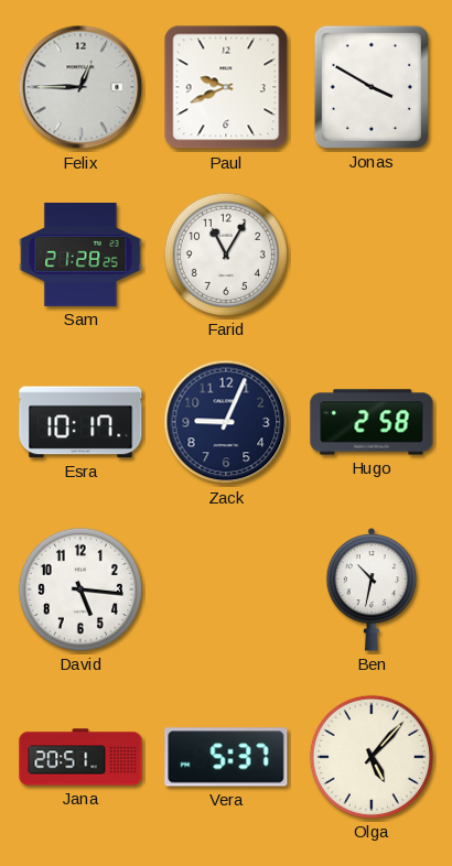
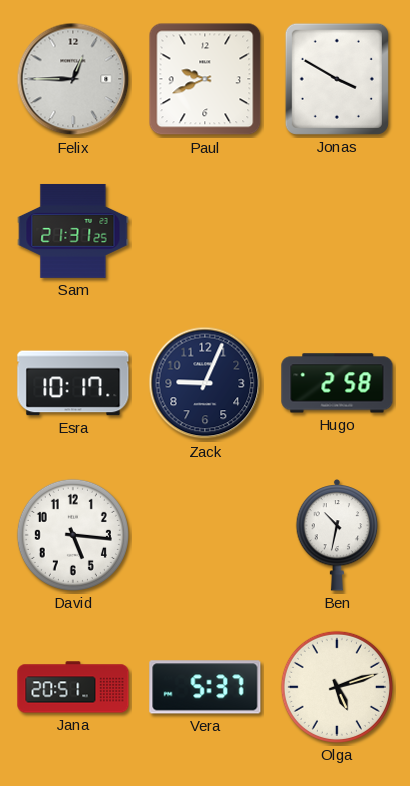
Sam: 21:28 -> 21:31
Farid: 11:05 -> none
Olga: 5:07 -> 5:12
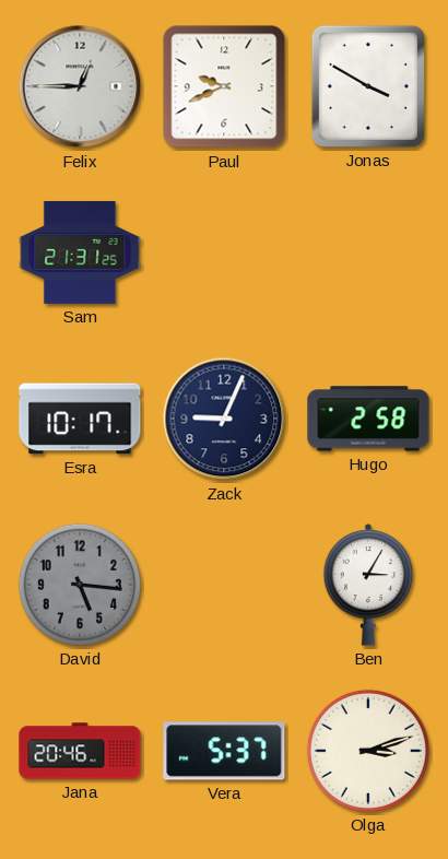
David dial: white -> grey
Ben: 10:32 -> 3:05
Jana: 20:51 -> 20:46
Olga: 5:12 -> 3:12
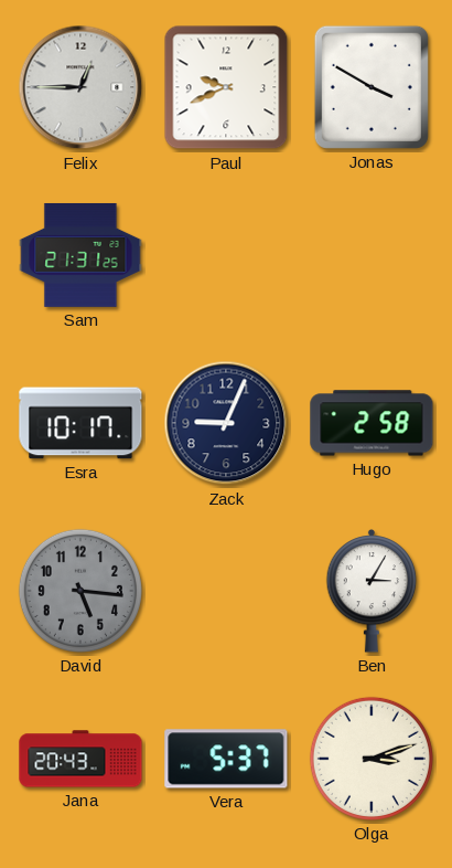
Jana: 20:46 -> 20:43
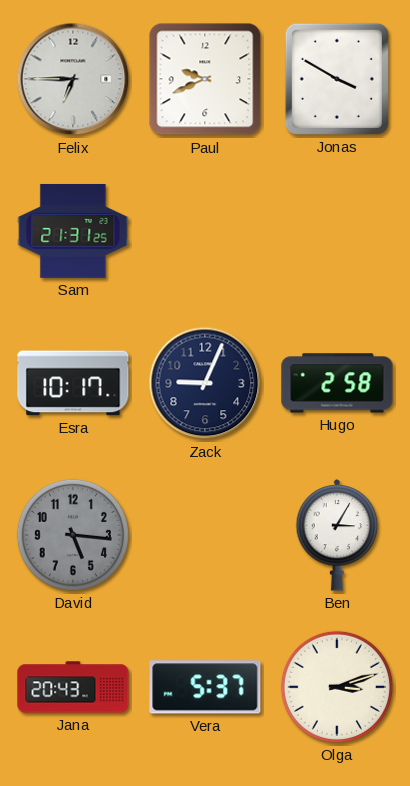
Felix: 12:45 -> 6:45
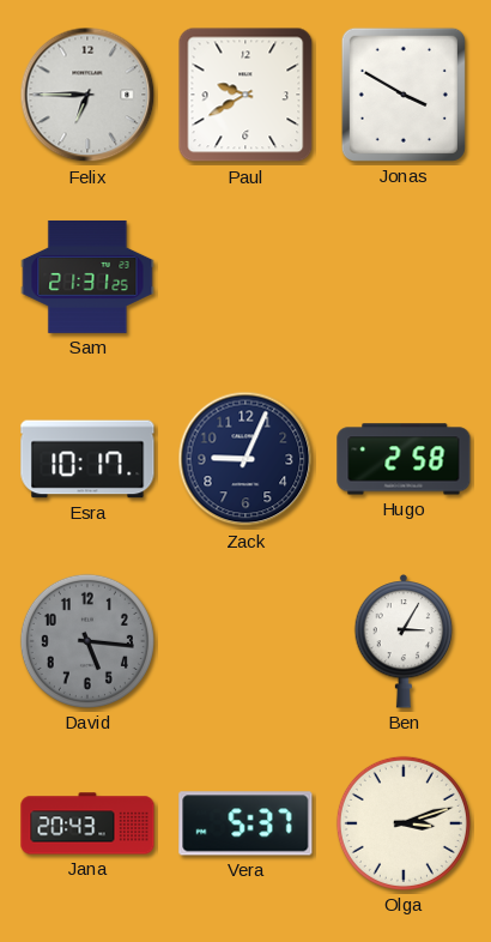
Paul: 9:41 -> 9:40
